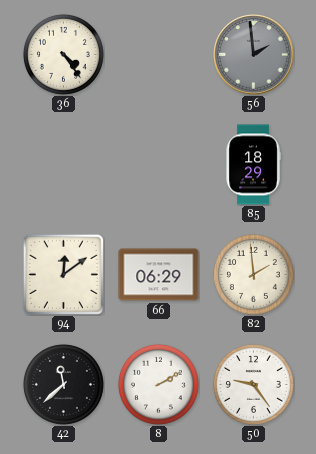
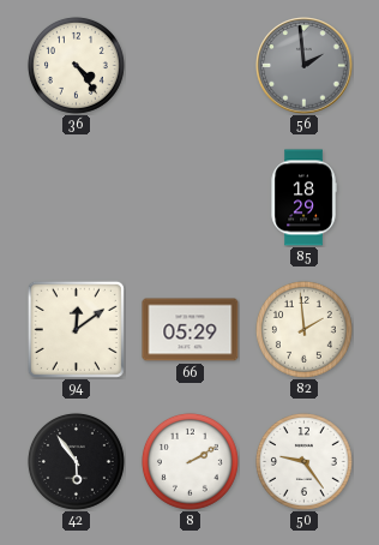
66: 06:29 -> 05:29
42: 11:38 -> 5:54
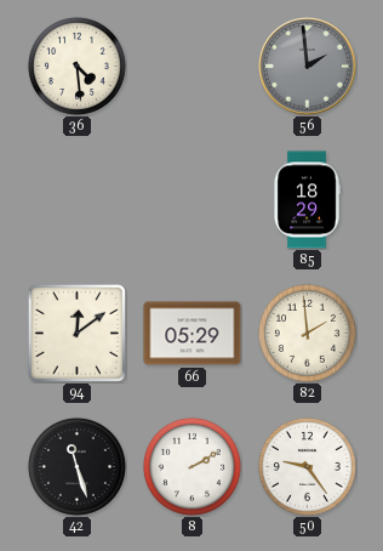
36: 4:24 -> 4:29
42: 5:54 -> 11:27
